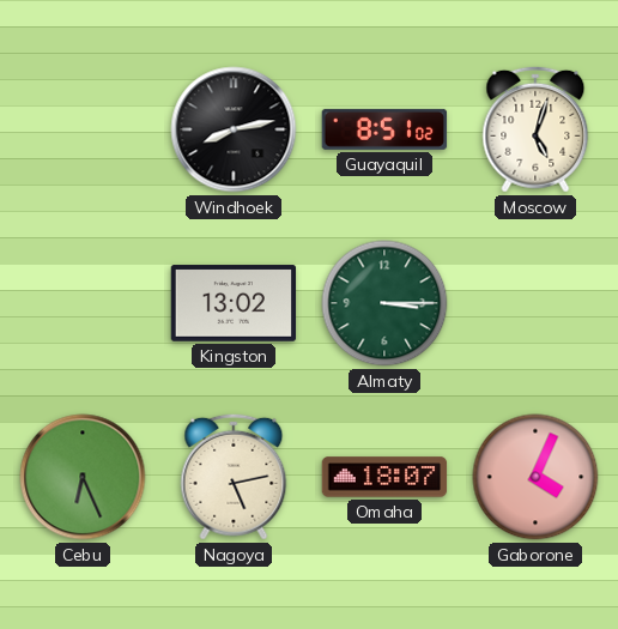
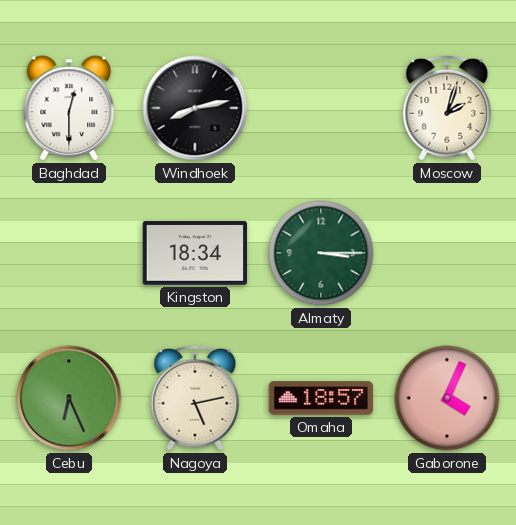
Baghdad: none -> 12:30
Guayaquil: 8:51 -> none
Moscow: 5:03 -> 2:03
Kingston: 13:02 -> 18:34
Omaha: 18:07 -> 18:57
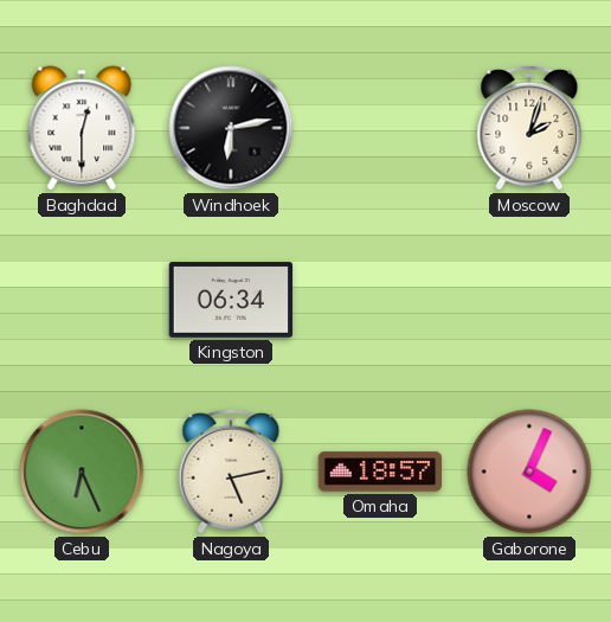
Windhoek: 8:13 -> 6:13
Kingston: 18:34 -> 06:34
Almaty: 3:15 -> none
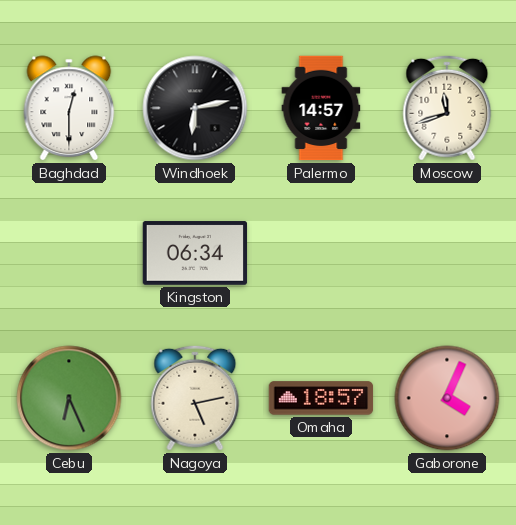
Palermo: none -> 14:57
Moscow: 2:03 -> 11:42
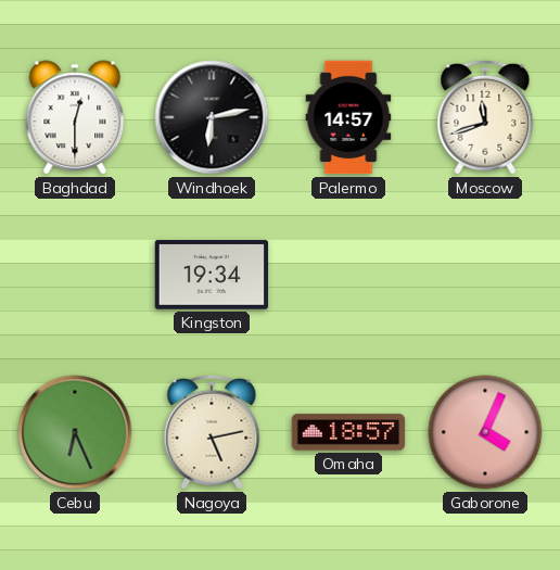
Kingston: 06:34 -> 19:34
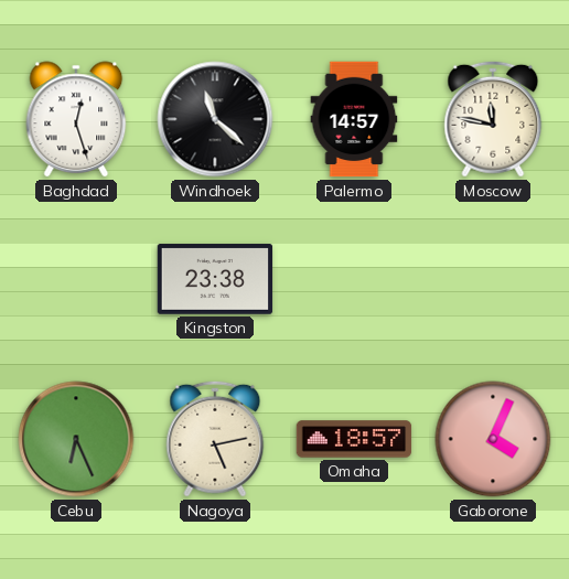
Baghdad: 12:30 -> 12:27
Windhoek: 6:13 -> 11:22
Moscow: 11:42 -> 11:47
Kingston: 19:34 -> 23:38
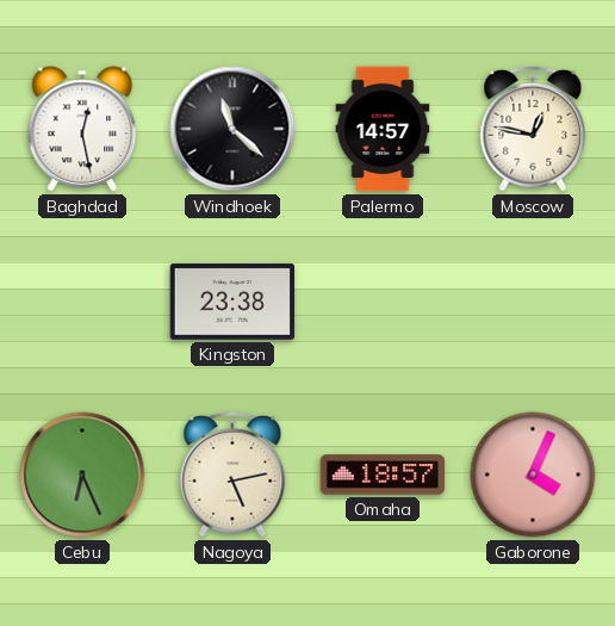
Baghdad: 12:27 -> 12:28
Moscow: 11:47 -> 12:47
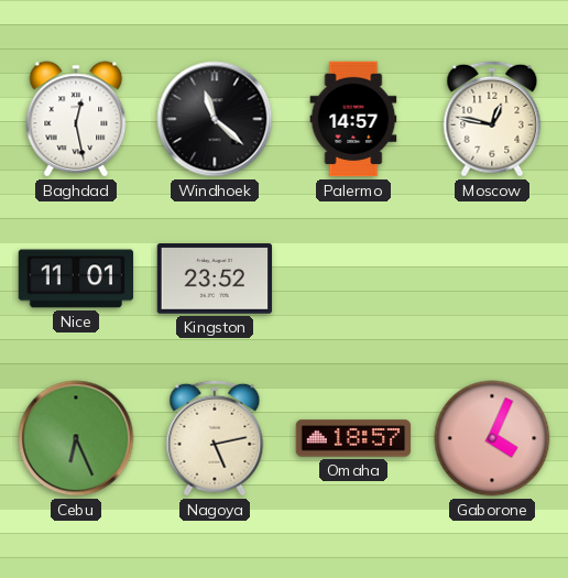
Nice: none -> 11:01
Kingston: 23:38 -> 23:52
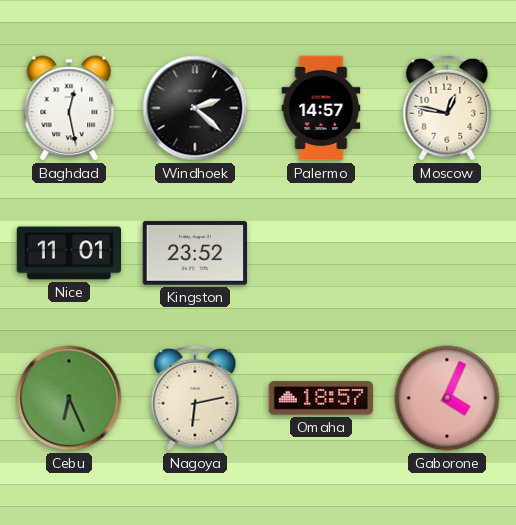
Windhoek: 11:22 -> 2:22
Nagoya: 5:13 -> 6:13
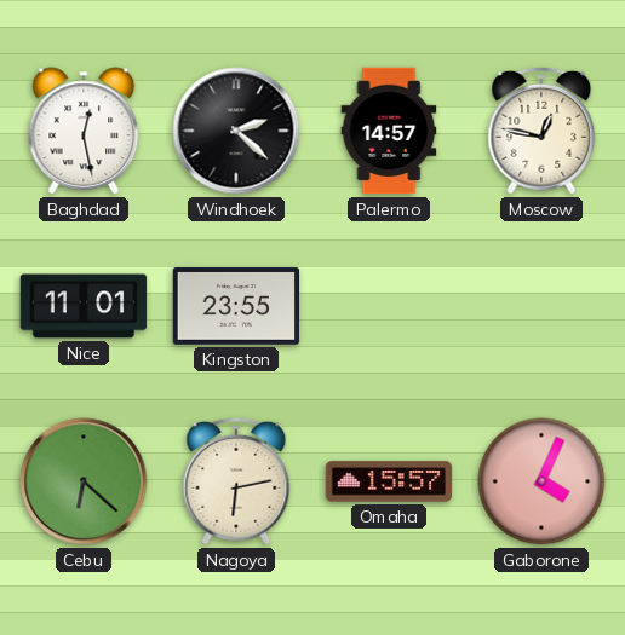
Kingston: 23:52 -> 23:55
Cebu: 6:26 -> 6:22
Omaha: 18:57 -> 15:57
